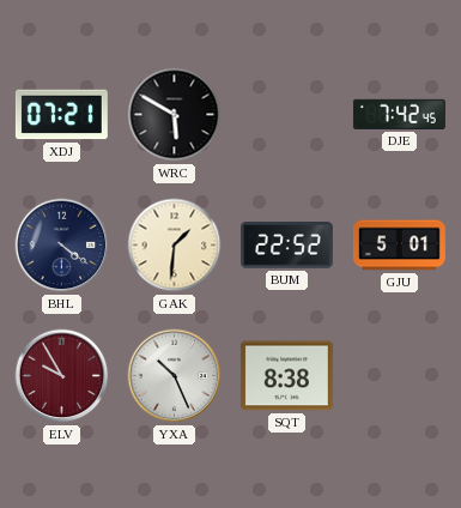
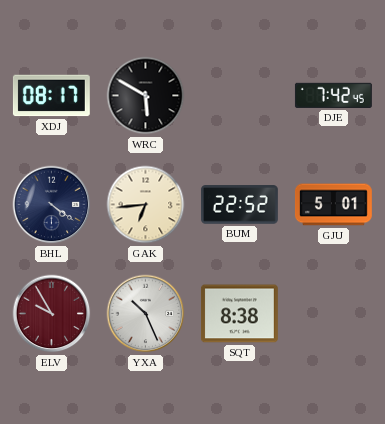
XDJ: 07:21 -> 08:17
GAK: 1:31 -> 6:44
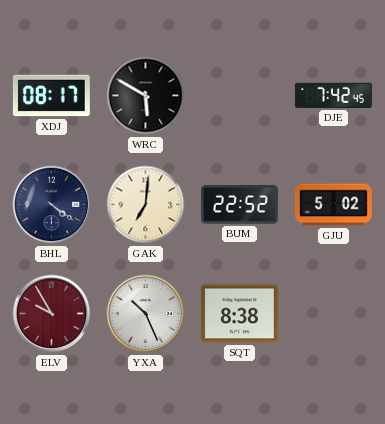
GAK: 6:44 -> 7:01
GJU: 5:01 -> 5:02
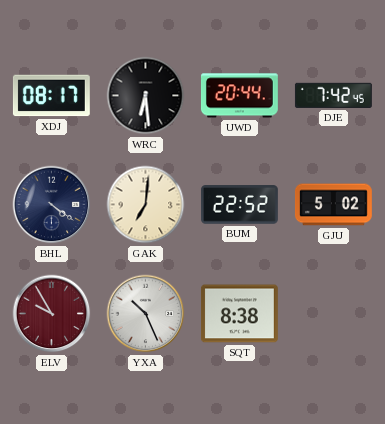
WRC: 5:50 -> 6:29
UWD: none -> 20:44
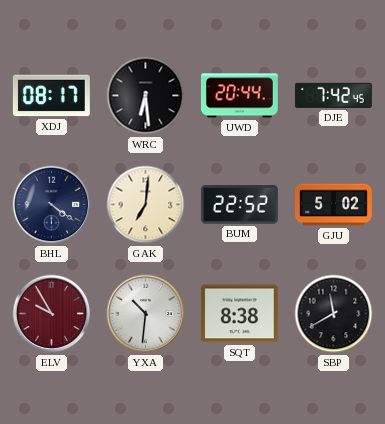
YXA: 10:26 -> 10:31
SBP: none -> 11:40
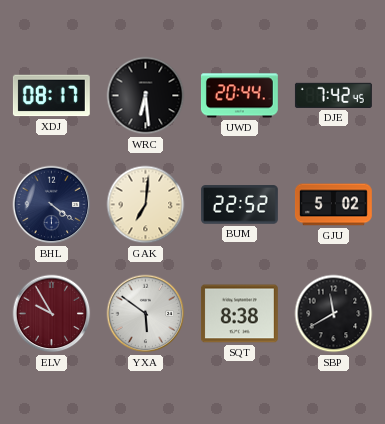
YXA: 10:31 -> 5:51
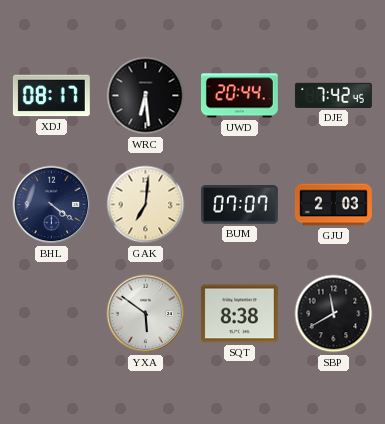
BUM: 22:52 -> 07:07
GJU: 5:02 -> 2:03
ELV: 9:55 -> none
